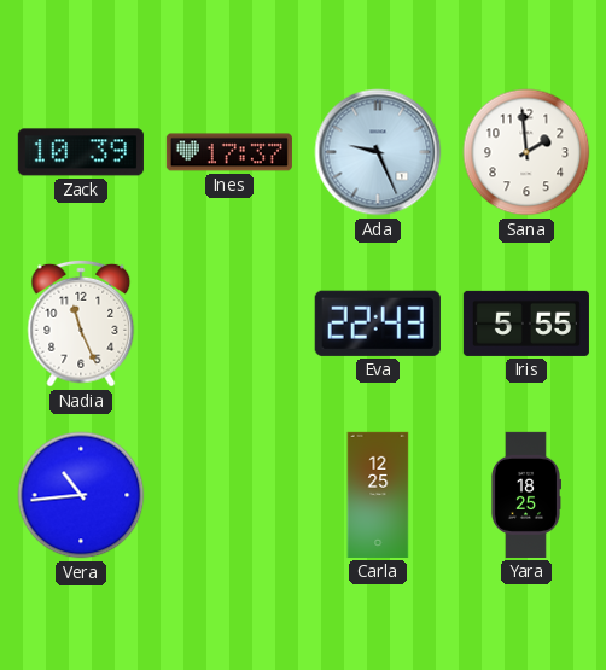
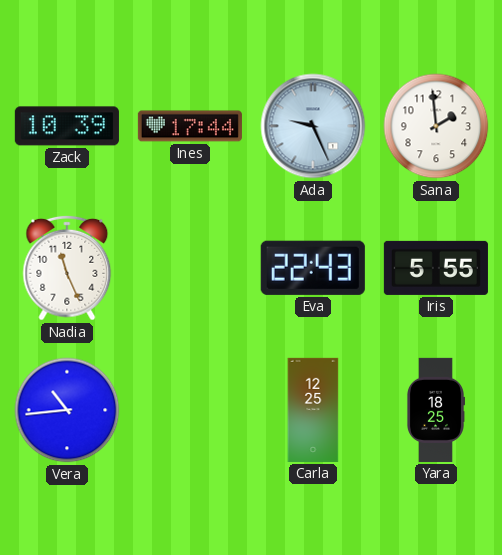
Ines: 17:37 -> 17:44
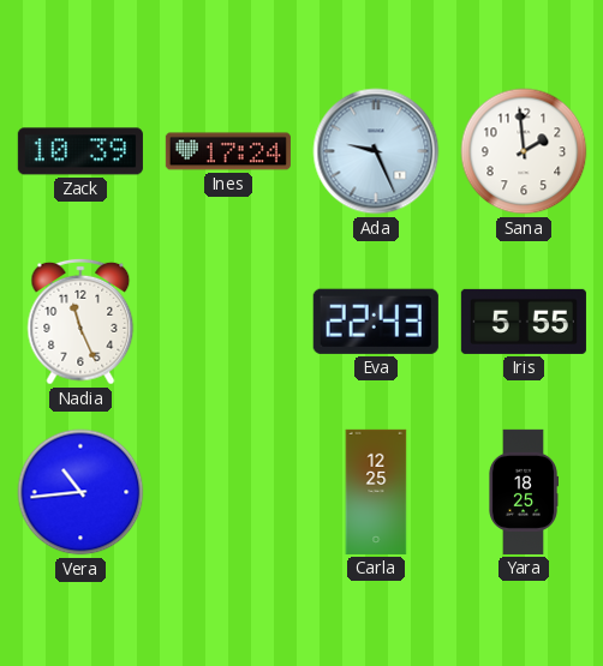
Ines: 17:44 -> 17:24
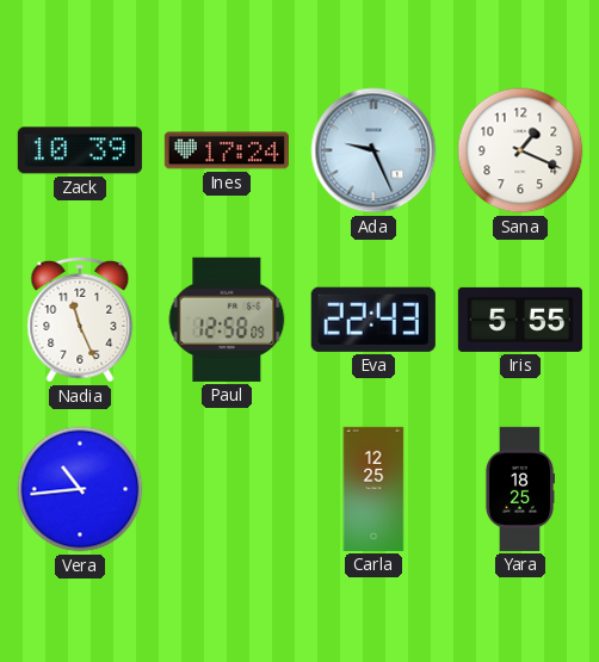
Sana: 1:59 -> 1:19
Paul: none -> 12:58
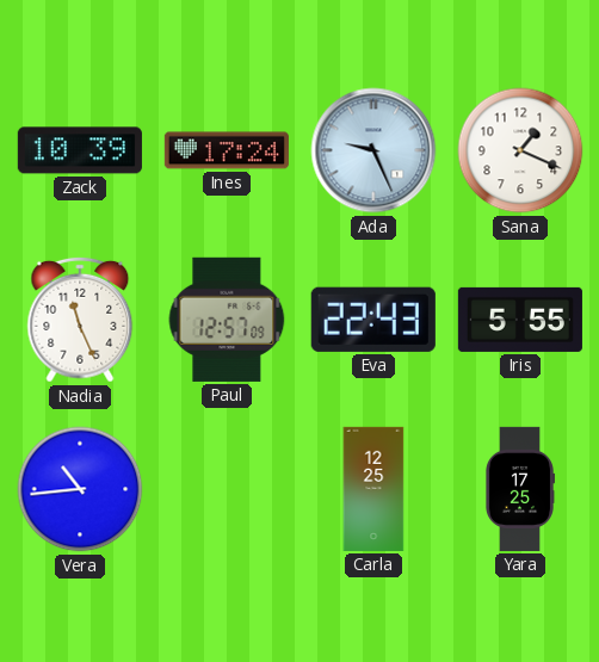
Paul: 12:58 -> 12:57
Yara: 18:25 -> 17:25
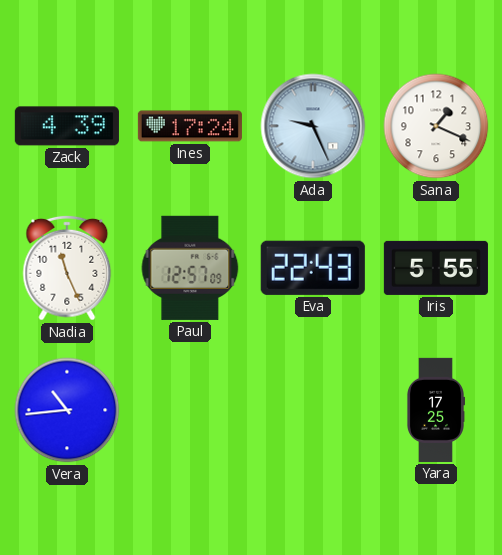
Zack: 10:39 -> 4:39
Carla: 12:25 -> none
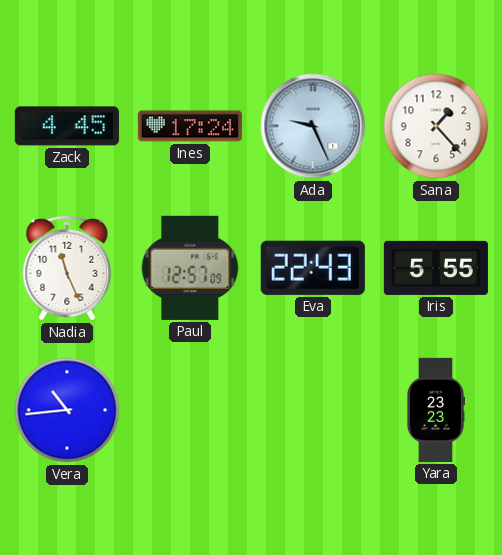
Zack: 4:39 -> 4:45
Sana: 1:19 -> 1:23
Yara: 17:25 -> 23:23
